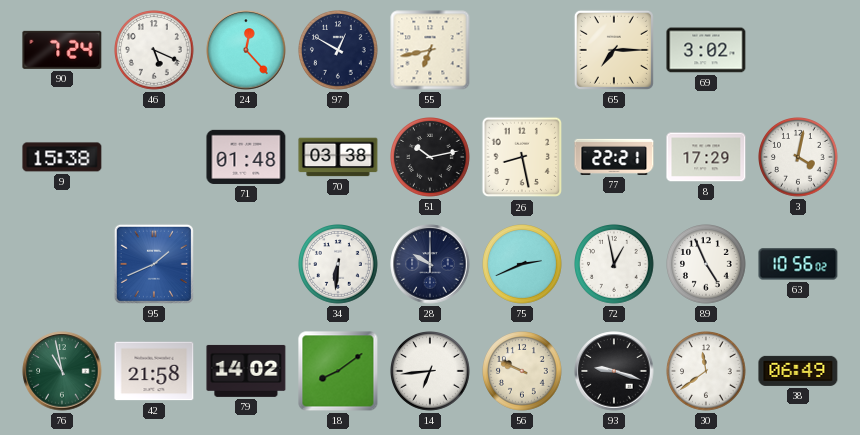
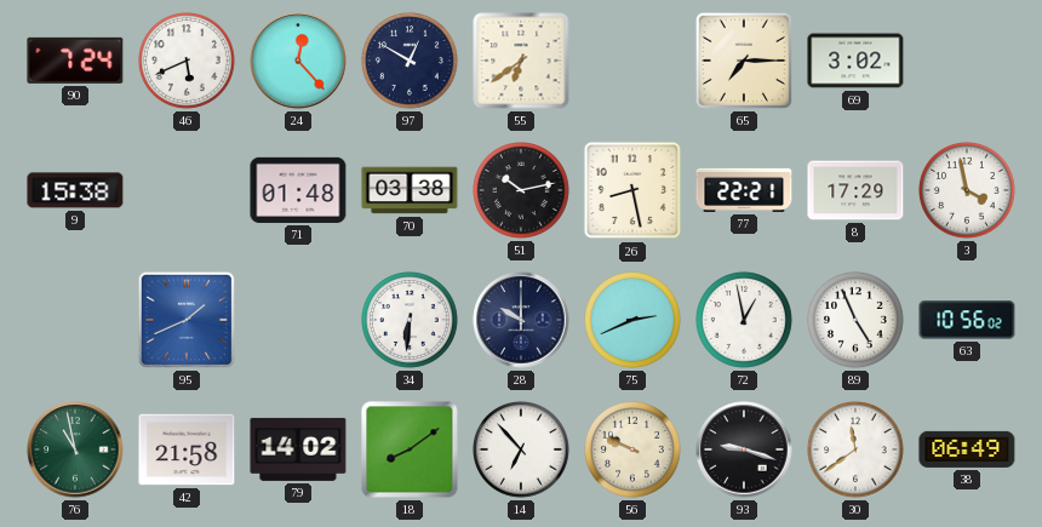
46: 5:19 -> 5:41
55: 6:43 -> 6:39
3: 4:02 -> 3:58
14: 6:44 -> 6:53
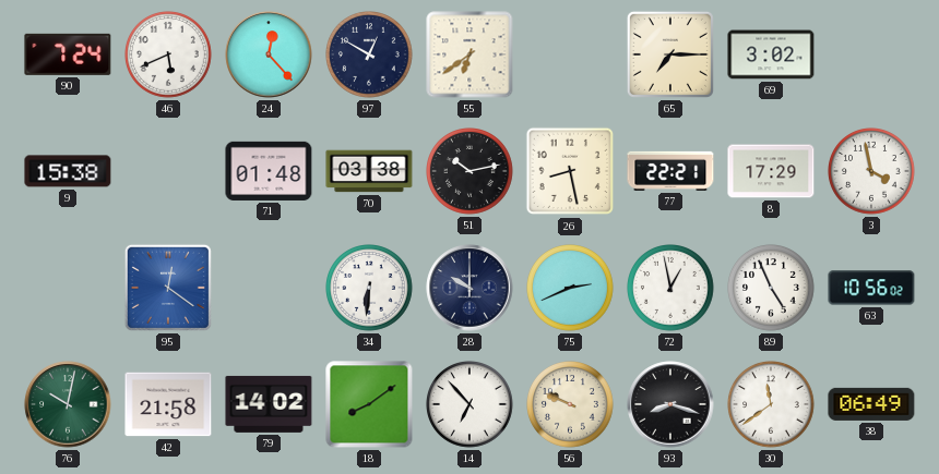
95: 1:41 -> 12:21
76: 10:58 -> 10:02
93: 9:18 -> 8:18
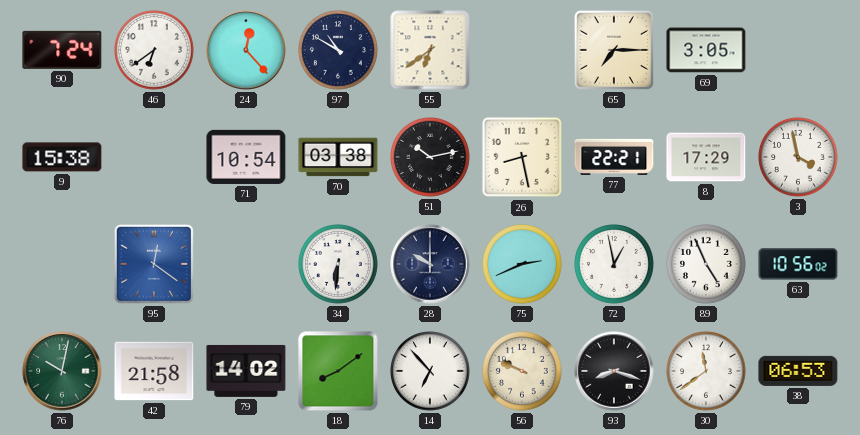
46: 5:41 -> 6:39
97: 12:50 -> 10:50
69: 3:02 -> 3:05
71: 01:48 -> 10:54
38: 06:49 -> 06:53
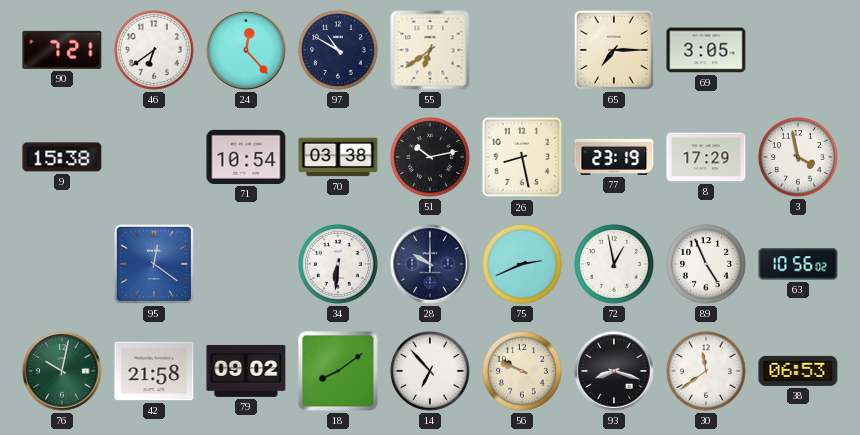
90: 7:24 -> 7:21
77: 22:21 -> 23:19
79: 14:02 -> 09:02
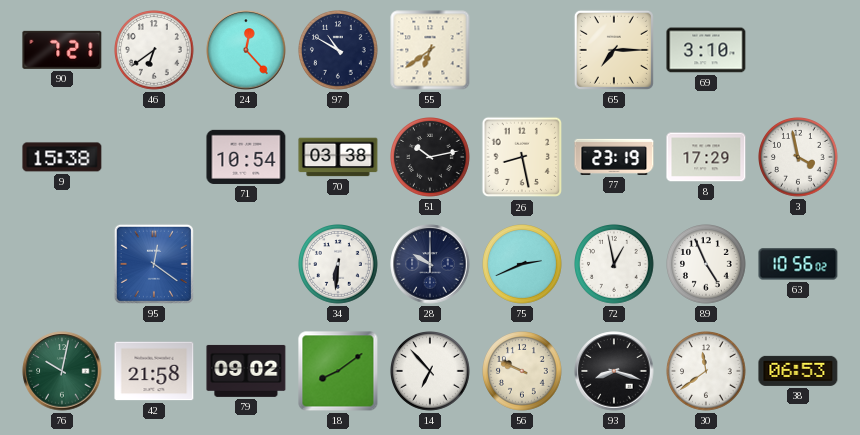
69: 3:05 -> 3:10
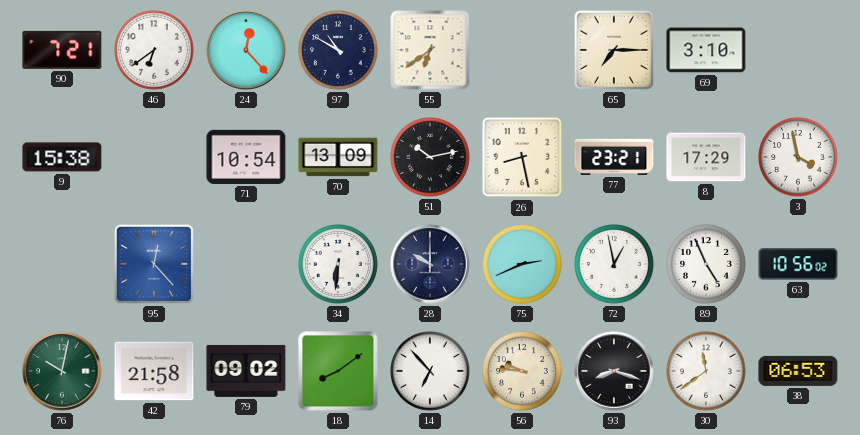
70: 03:38 -> 13:09
77: 23:19 -> 23:21
95: 12:21 -> 12:23
56: 9:49 -> 9:46
